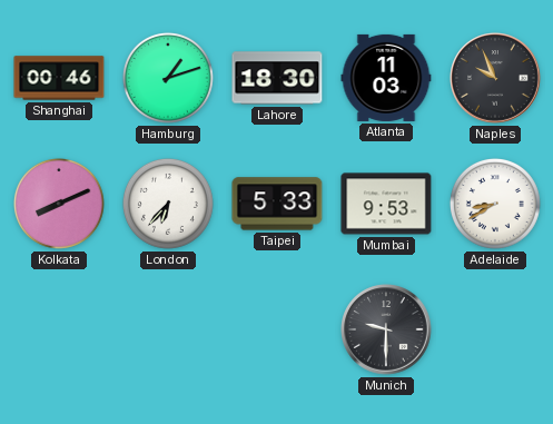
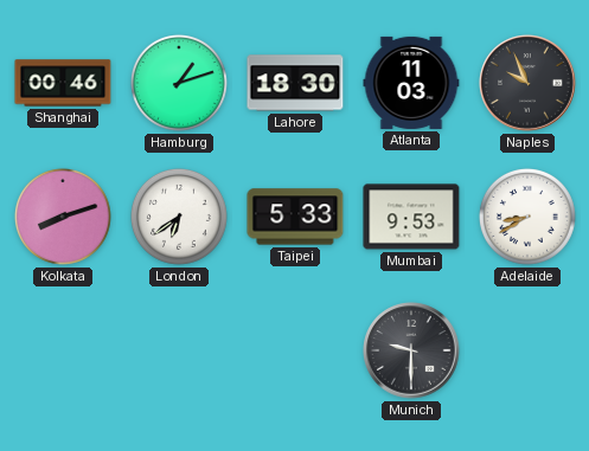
Kolkata: 8:11 -> 8:12
London: 6:37 -> 6:39
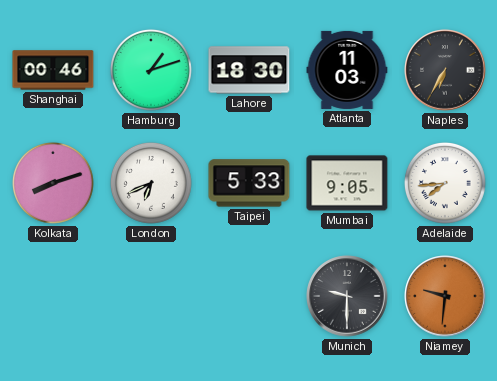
Naples: 9:56 -> 6:35
London: 6:39 -> 6:41
Mumbai: 9:53 -> 9:05
Adelaide: 8:40 -> 7:44
Niamey: none -> 9:31
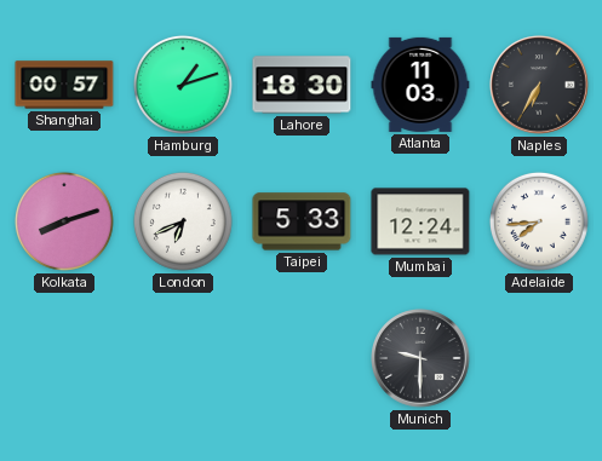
Shanghai: 00:46 -> 00:57
Mumbai: 9:05 -> 12:24
Niamey: 9:31 -> none
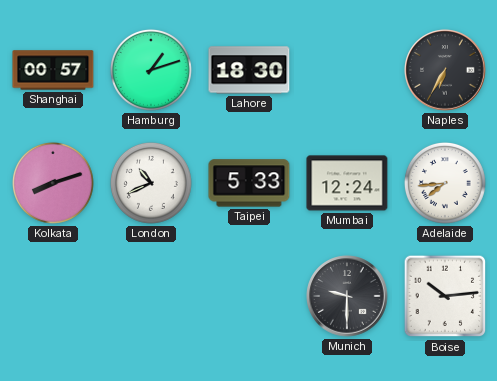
Atlanta: 11:03 -> none
London: 6:41 -> 10:41
Boise: none -> 10:14
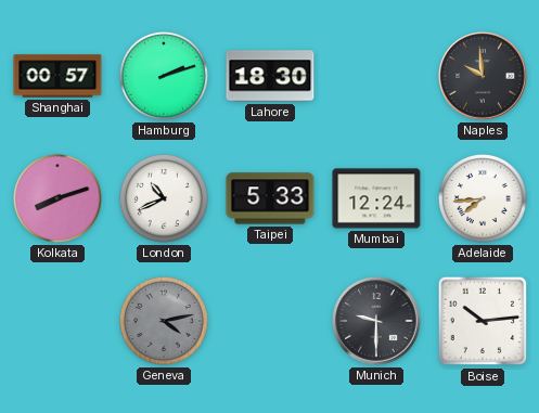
Hamburg: 1:12 -> 2:12
Naples: 6:35 -> 9:59
Geneva: none -> 4:13
